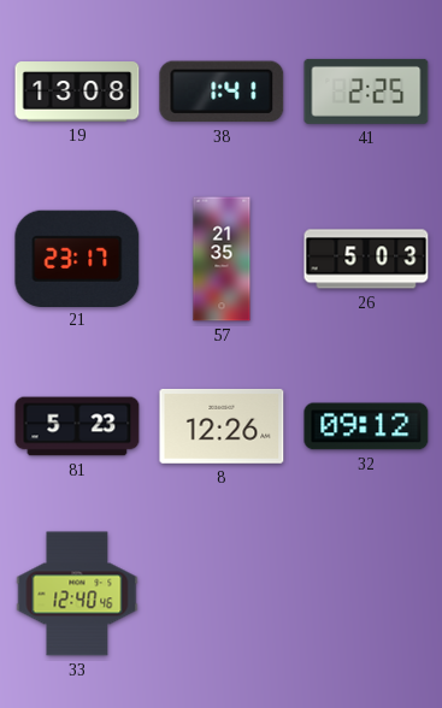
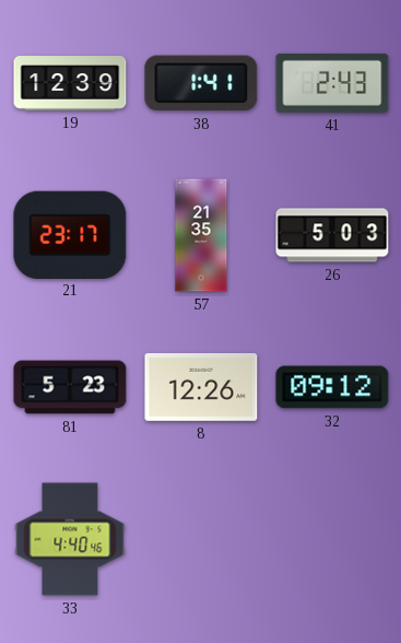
19: 13:08 -> 12:39
41: 2:25 -> 2:43
33: 12:40 -> 4:40
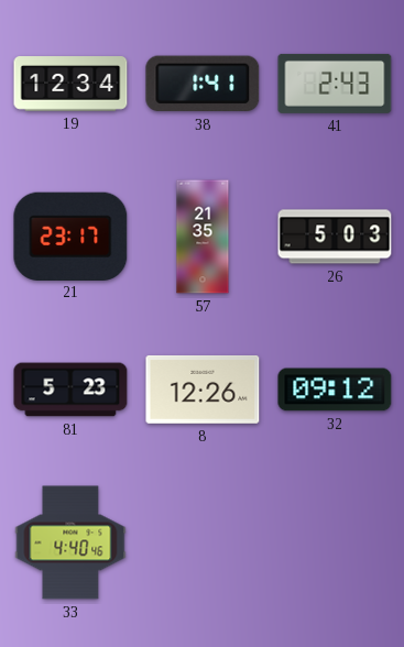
19: 12:39 -> 12:34
